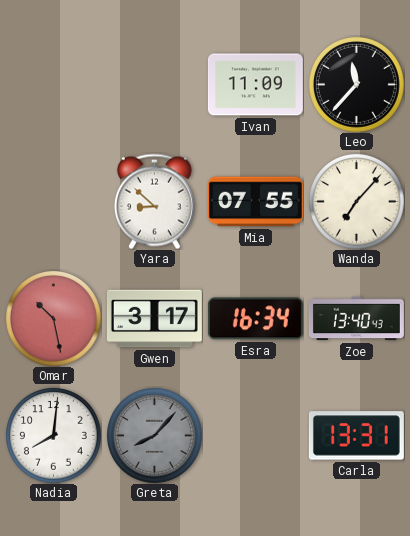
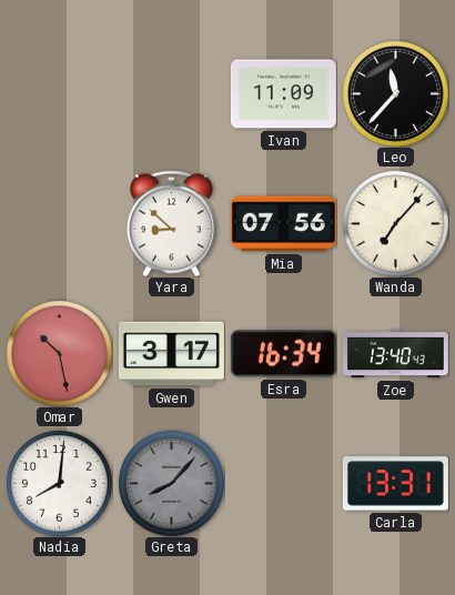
Mia: 07:55 -> 07:56
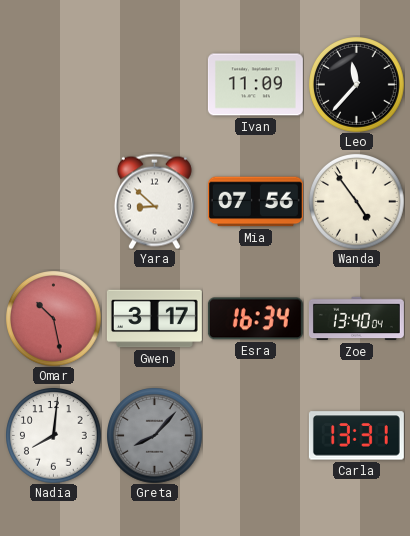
Wanda: 7:07 -> 4:54
Zoe: 13:40:43 -> 13:40:04
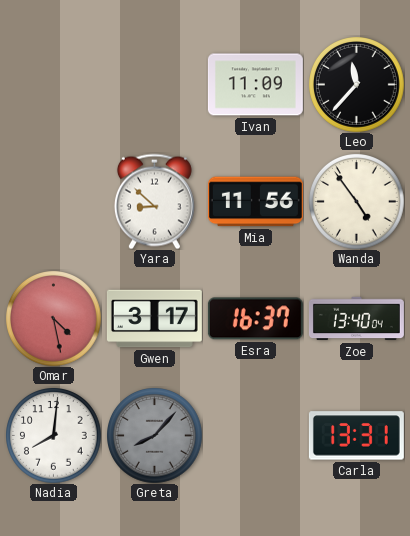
Mia: 07:56 -> 11:56
Omar: 10:28 -> 4:28
Esra: 16:34 -> 16:37
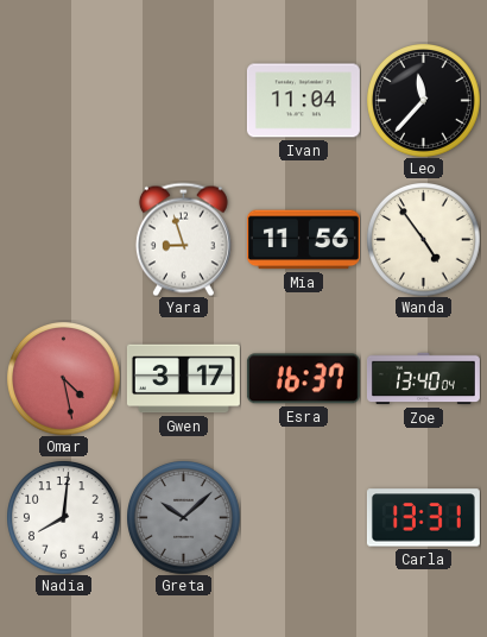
Ivan: 11:09 -> 11:04
Yara: 8:52 -> 8:57
Greta: 8:07 -> 10:08
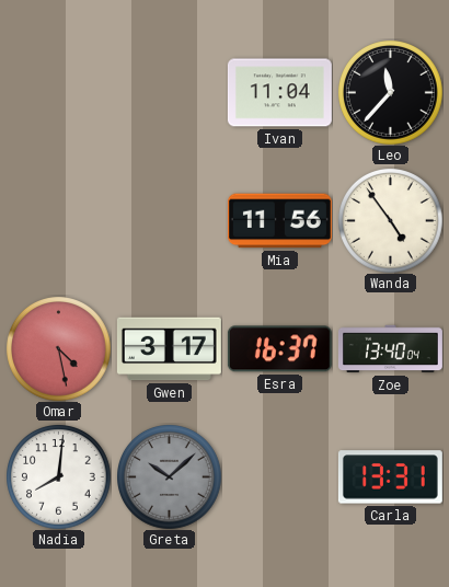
Yara: 8:57 -> none
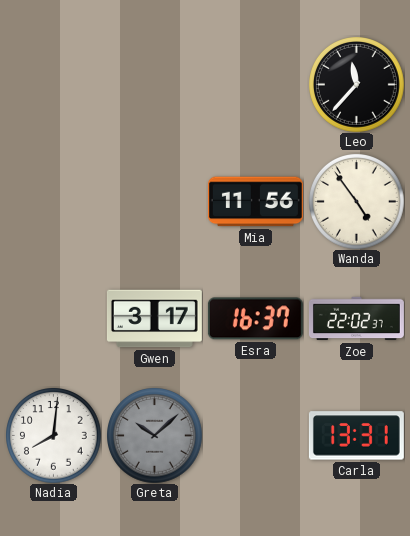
Ivan: 11:04 -> none
Omar: 4:28 -> none
Zoe: 13:40 -> 22:02
